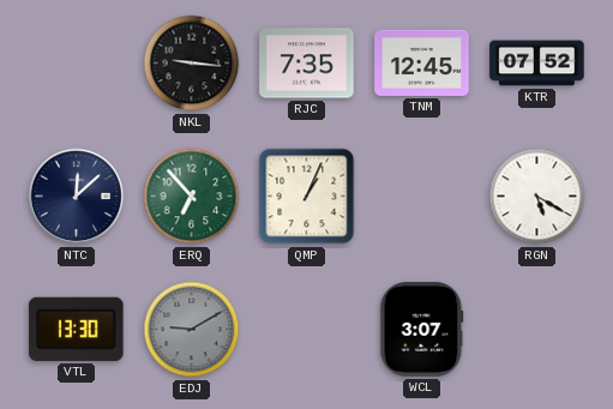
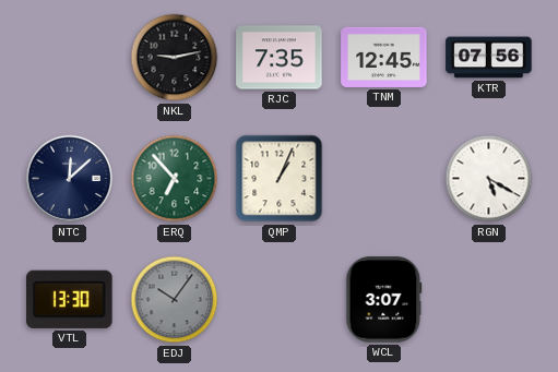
NKL: 9:16 -> 9:13
KTR: 07:52 -> 07:56
EDJ: 9:10 -> 10:06
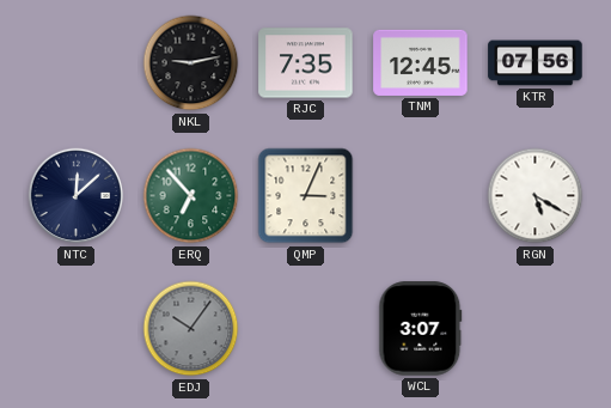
QMP: 1:04 -> 3:04
VTL: 13:30 -> none
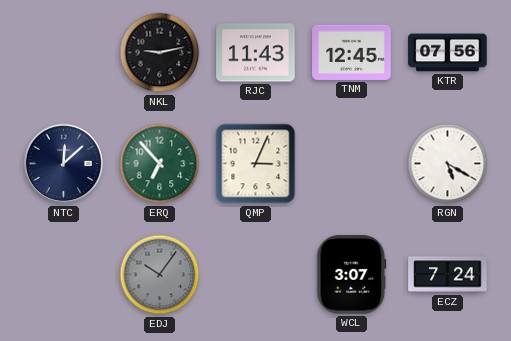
RJC: 7:35 -> 11:43
ECZ: none -> 7:24
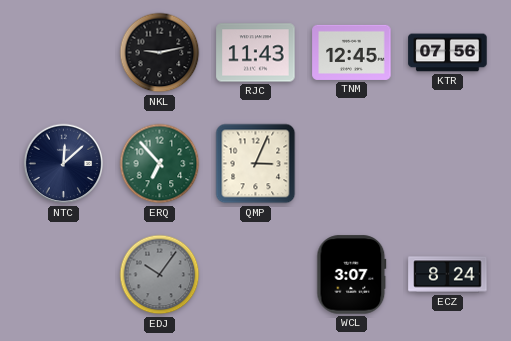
RGN: 5:20 -> none
ECZ: 7:24 -> 8:24
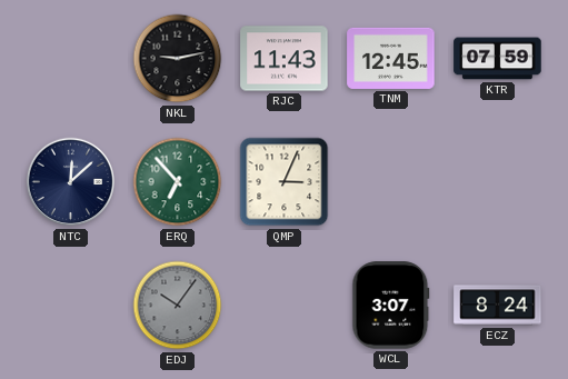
KTR: 07:56 -> 07:59
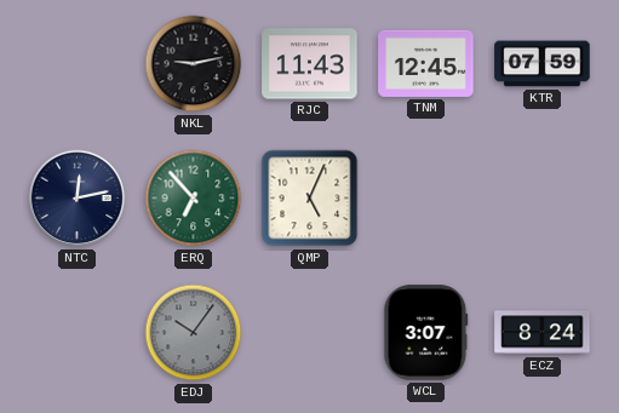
NTC: 12:08 -> 12:13
QMP: 3:04 -> 5:04
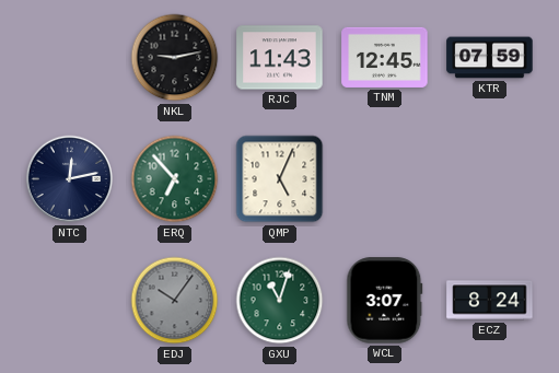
GXU: none -> 11:03
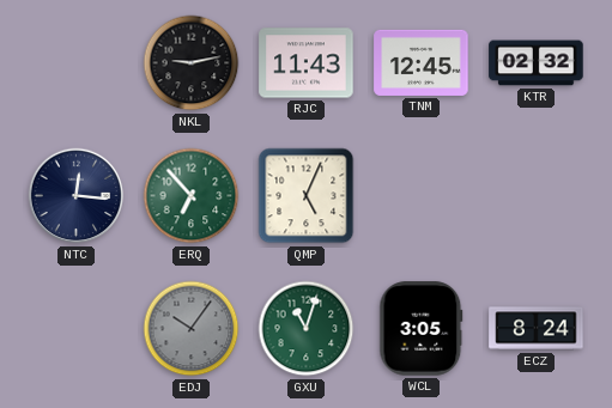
KTR: 07:59 -> 02:32
NTC: 12:13 -> 12:16
WCL: 3:07 -> 3:05
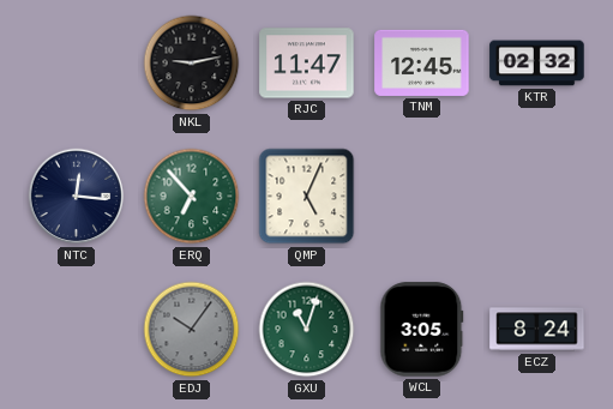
RJC: 11:43 -> 11:47
